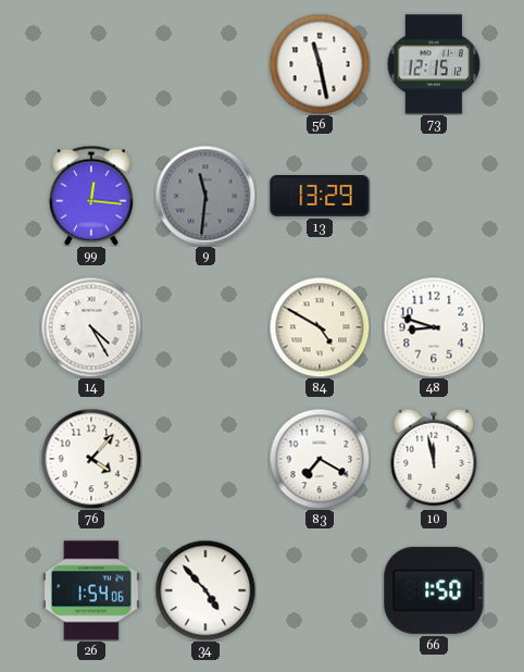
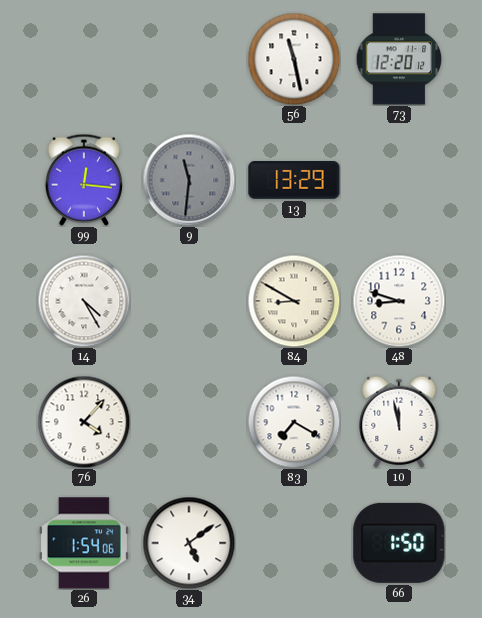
73: 12:15 -> 12:20
84: 4:50 -> 8:50
34: 4:53 -> 5:09
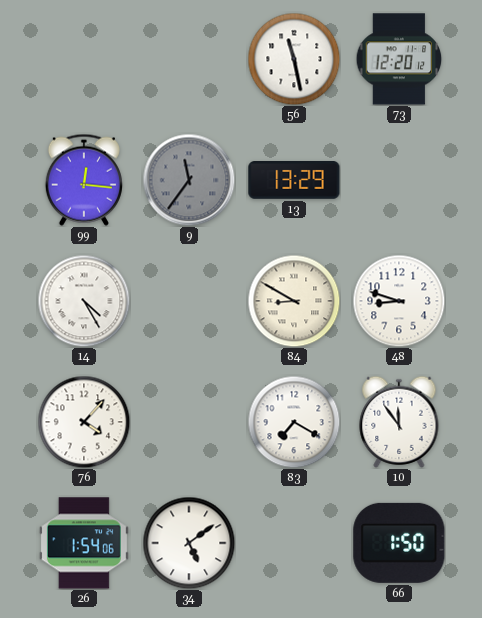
9: 11:31 -> 11:36
10: 11:58 -> 11:54
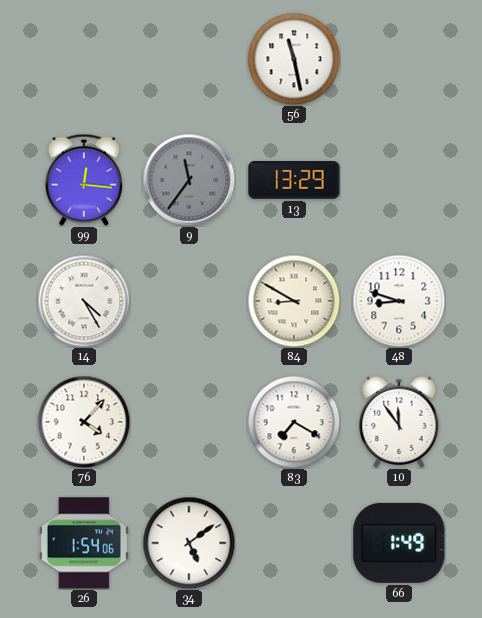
73: 12:20 -> none
66: 1:50 -> 1:49
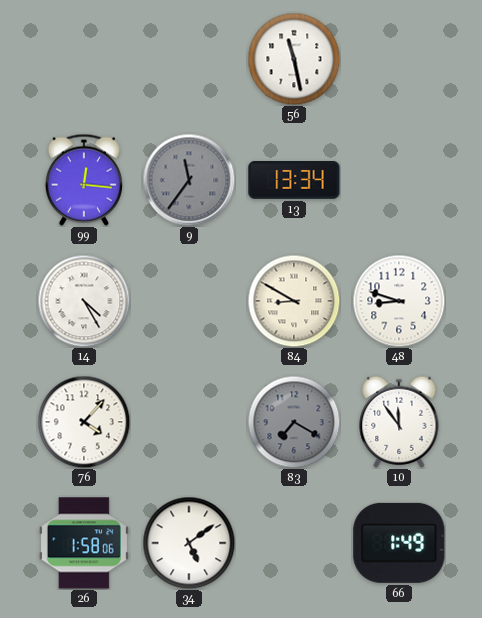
13: 13:29 -> 13:34
83 dial: white -> grey
26: 1:54 -> 1:58
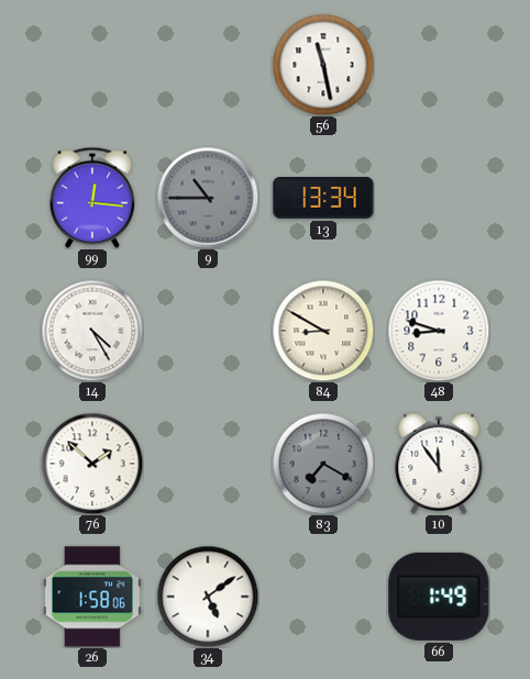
9: 11:36 -> 10:45
76: 4:07 -> 1:52
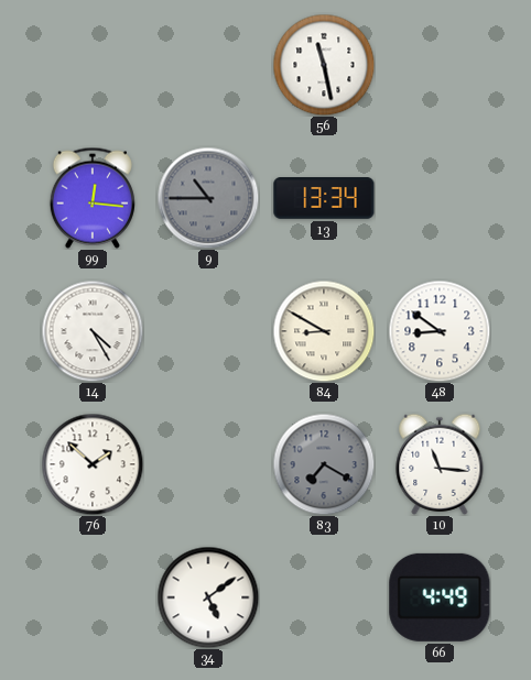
48: 8:48 -> 8:51
10: 11:54 -> 11:16
26: 1:58 -> none
66: 1:49 -> 4:49
